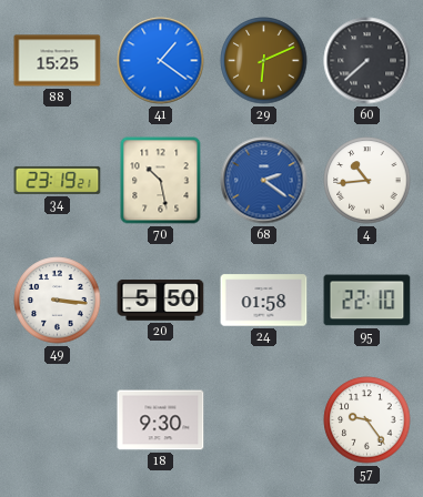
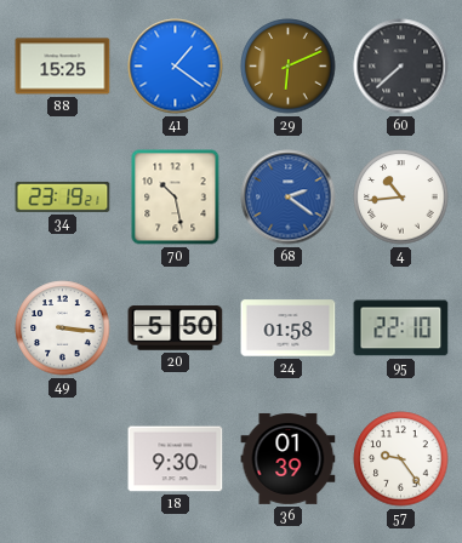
36: none -> 01:39
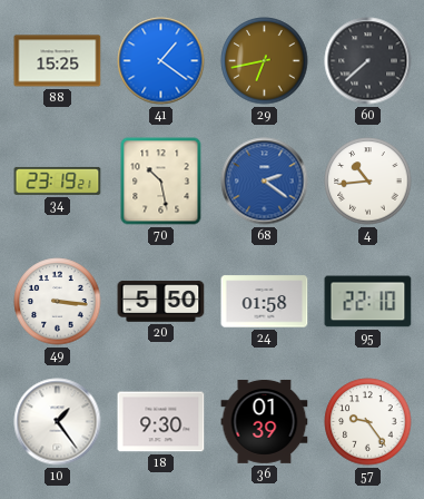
29: 6:11 -> 6:43
10: none -> 1:24
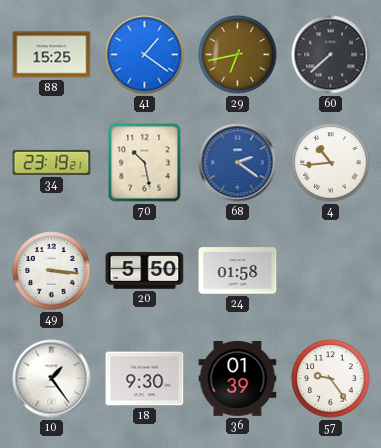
95: 22:10 -> none
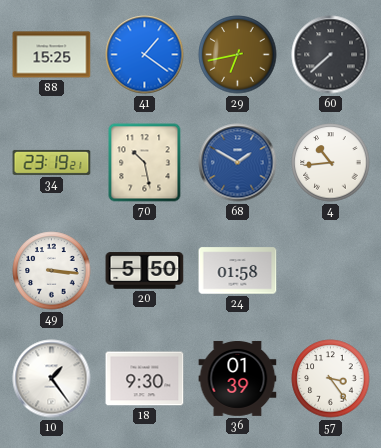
68: 2:21 -> 1:50
57: 9:24 -> 3:24
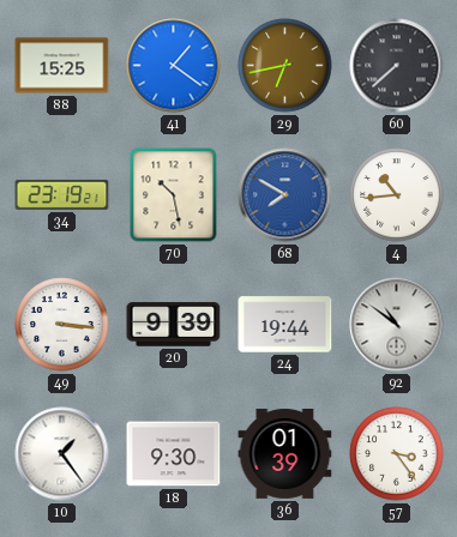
68: 1:50 -> 7:50
20: 5:50 -> 9:39
24: 01:58 -> 19:44
92: none -> 10:51
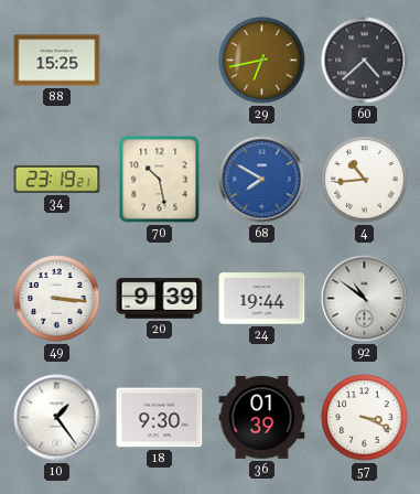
41: 1:21 -> none
60: 7:38 -> 4:38
57: 3:24 -> 3:19
